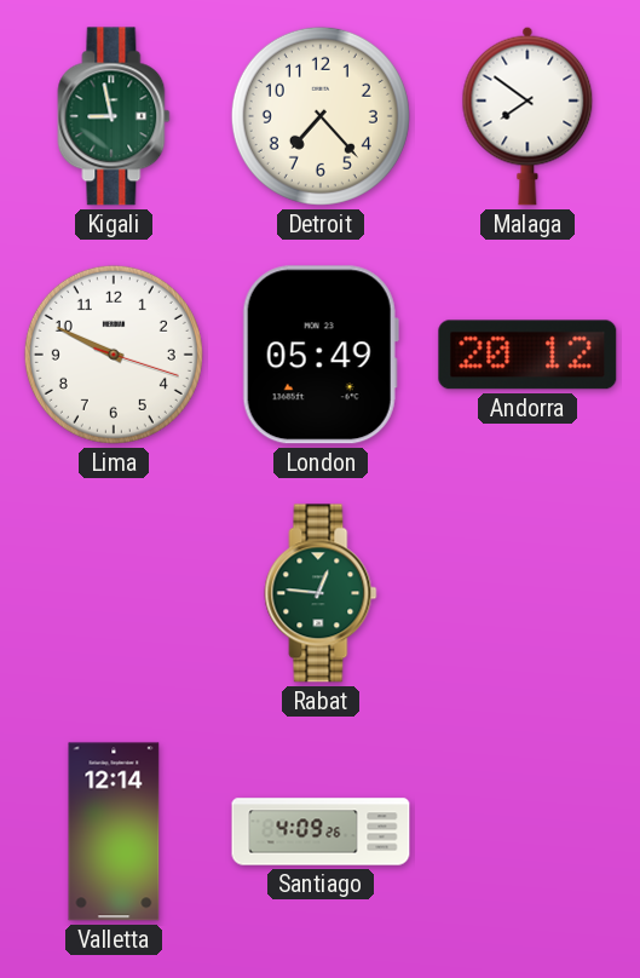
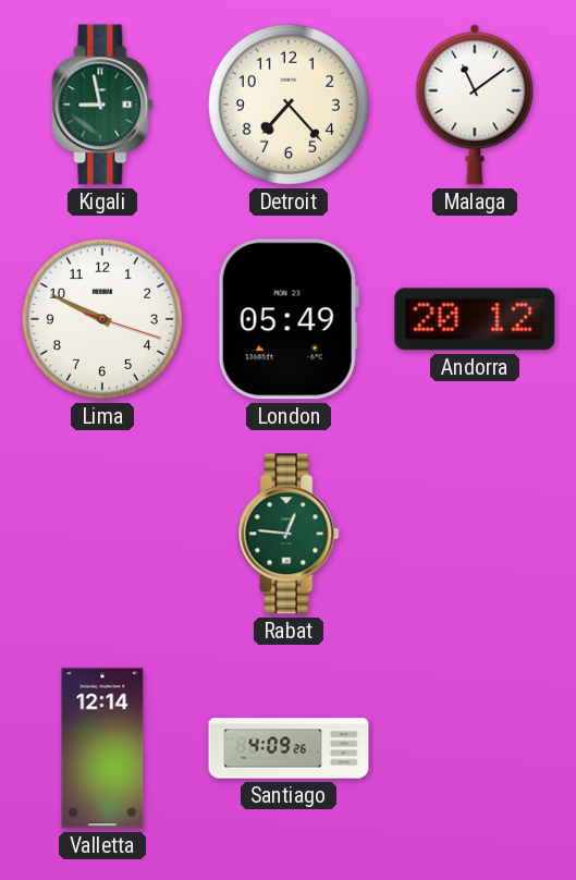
Malaga: 7:51 -> 11:09
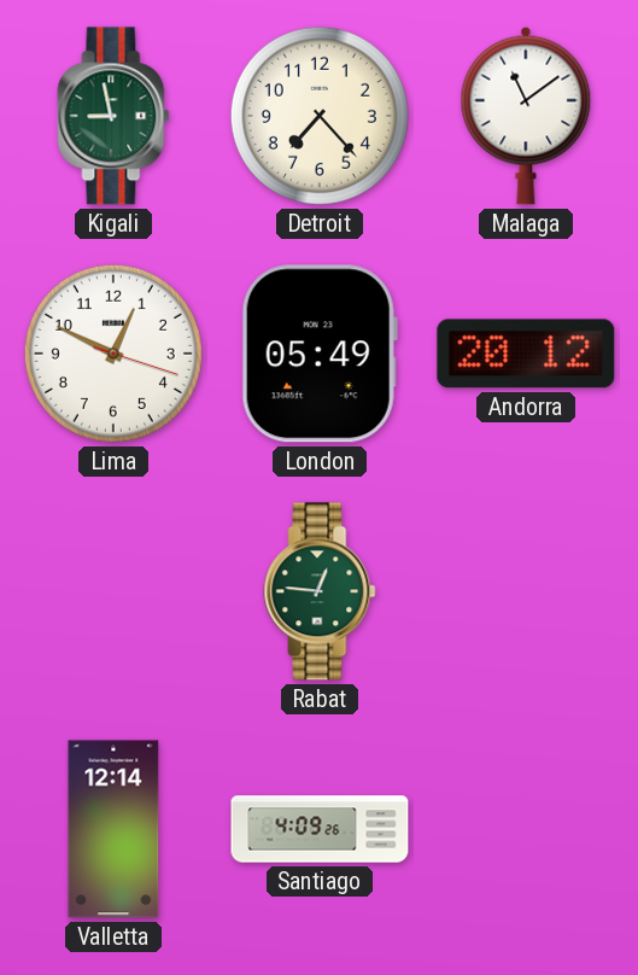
Lima: 9:49 -> 12:49
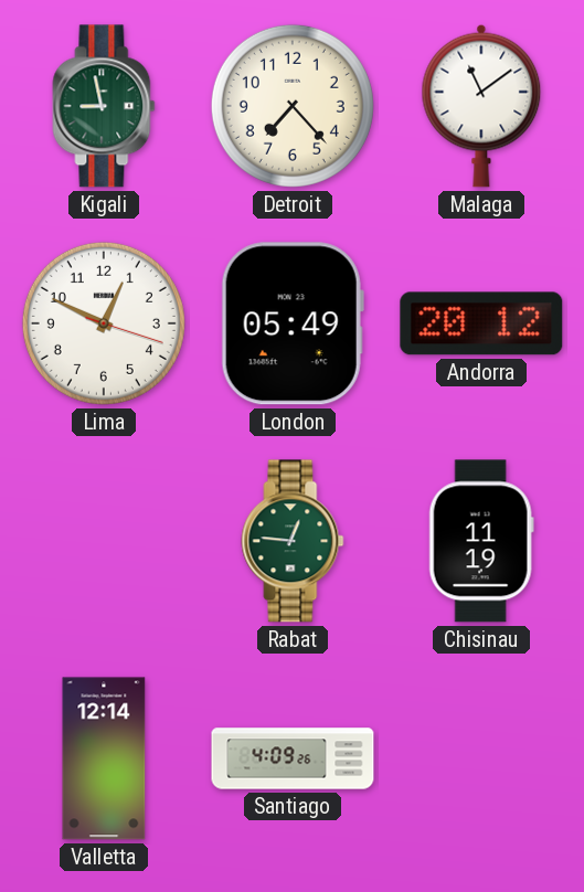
Chisinau: none -> 11:19
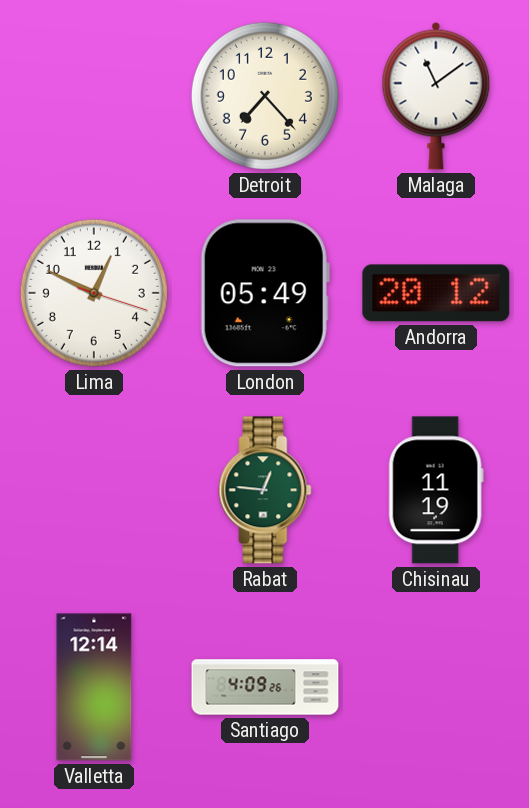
Kigali: 8:58 -> none
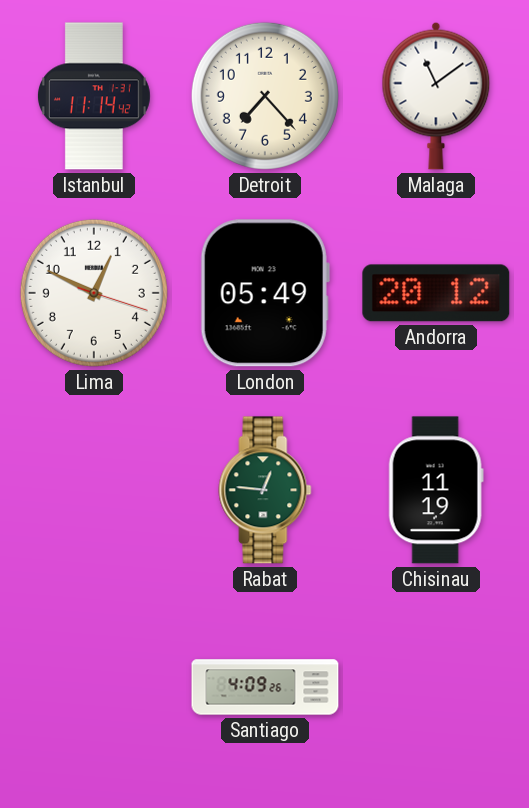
Istanbul: none -> 11:14
Valletta: 12:14 -> none
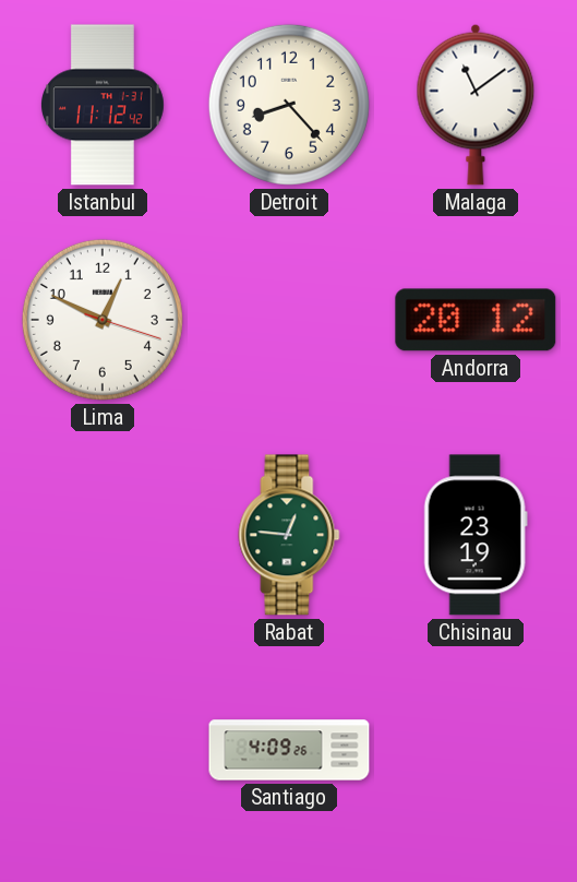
Istanbul: 11:14 -> 11:12
Detroit: 7:23 -> 8:23
London: 05:49 -> none
Chisinau: 11:19 -> 23:19
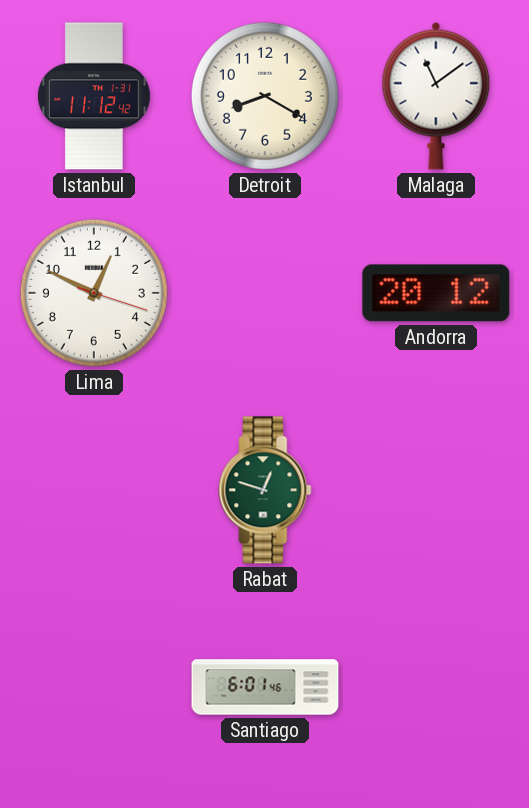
Detroit: 8:23 -> 8:20
Rabat: 12:46 -> 12:48
Chisinau: 23:19 -> none
Santiago: 4:09 -> 6:01
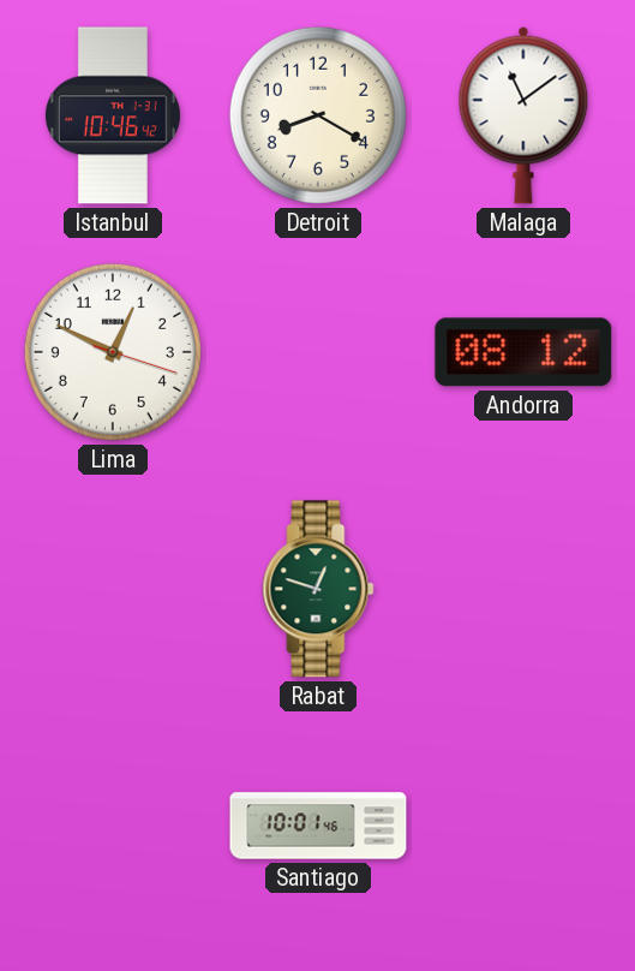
Istanbul: 11:12 -> 10:46
Andorra: 20:12 -> 08:12
Santiago: 6:01 -> 10:01
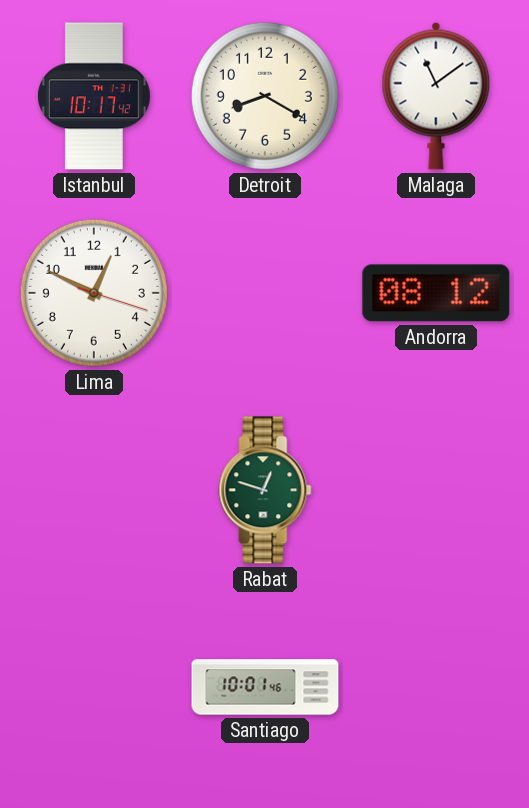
Istanbul: 10:46 -> 10:17
